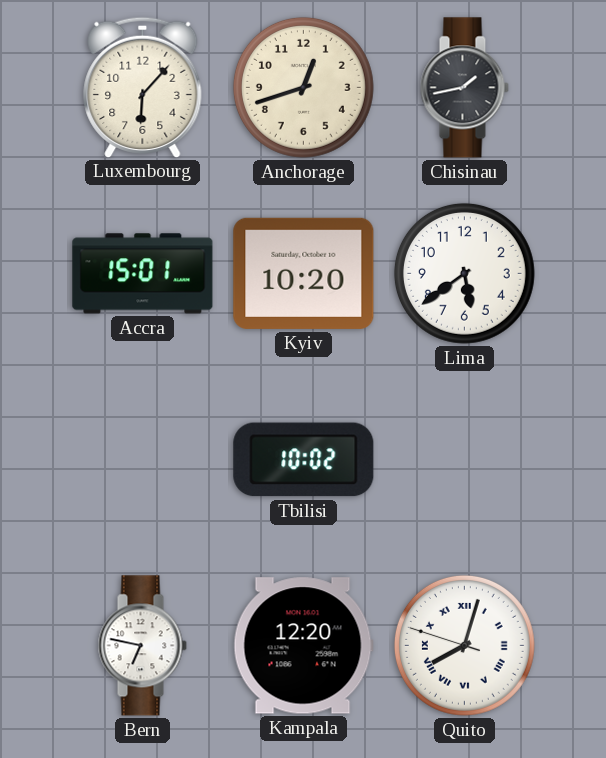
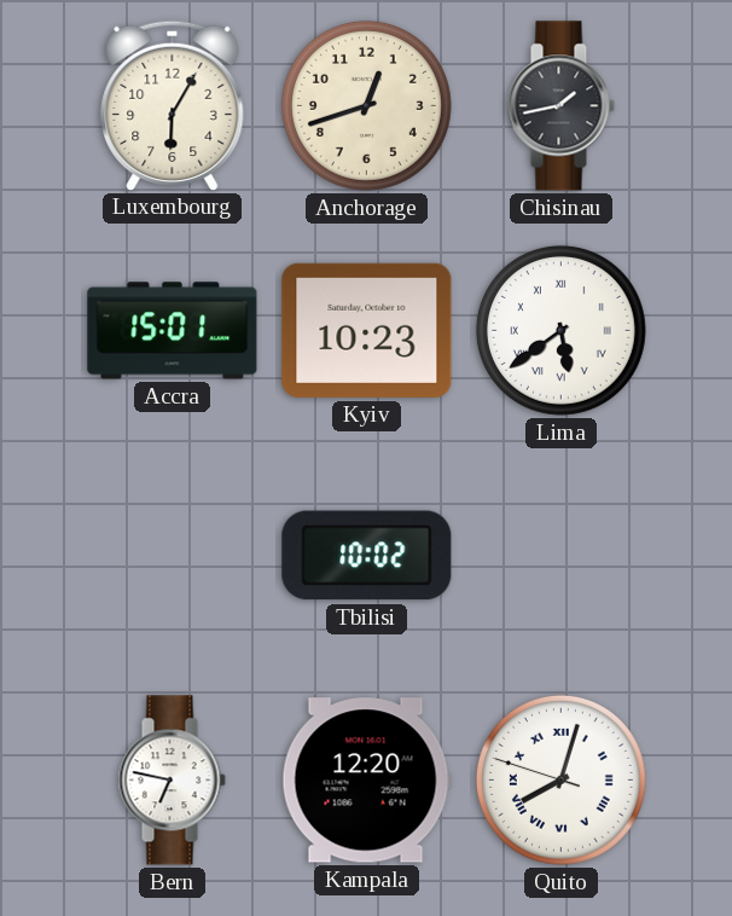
Luxembourg: 6:07 -> 6:05
Kyiv: 10:20 -> 10:23
Lima numerals: Arabic -> Roman
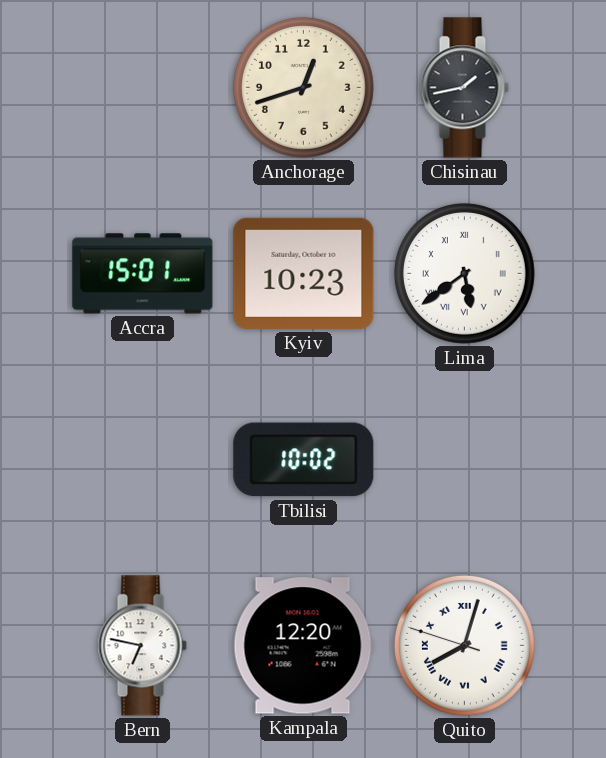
Luxembourg: 6:05 -> none
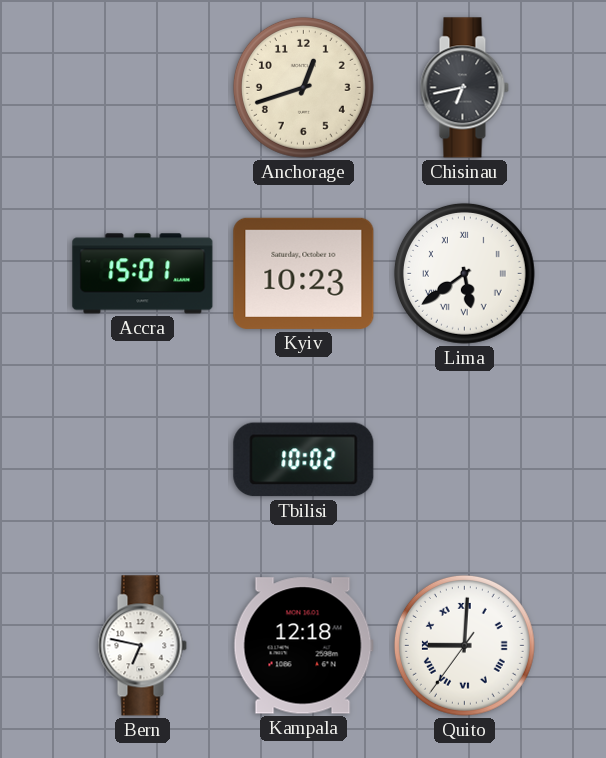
Chisinau: 1:43 -> 6:43
Kampala: 12:20 -> 12:18
Quito: 8:02 -> 9:00
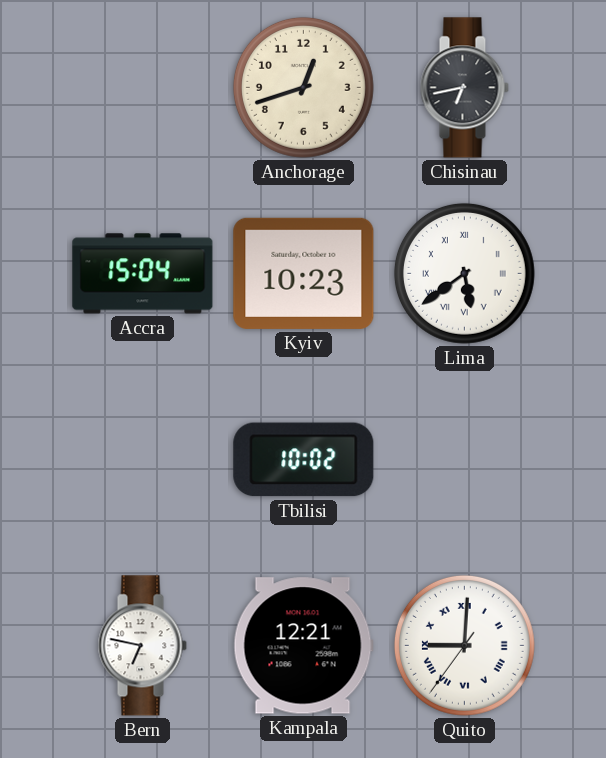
Accra: 15:01 -> 15:04
Kampala: 12:18 -> 12:21
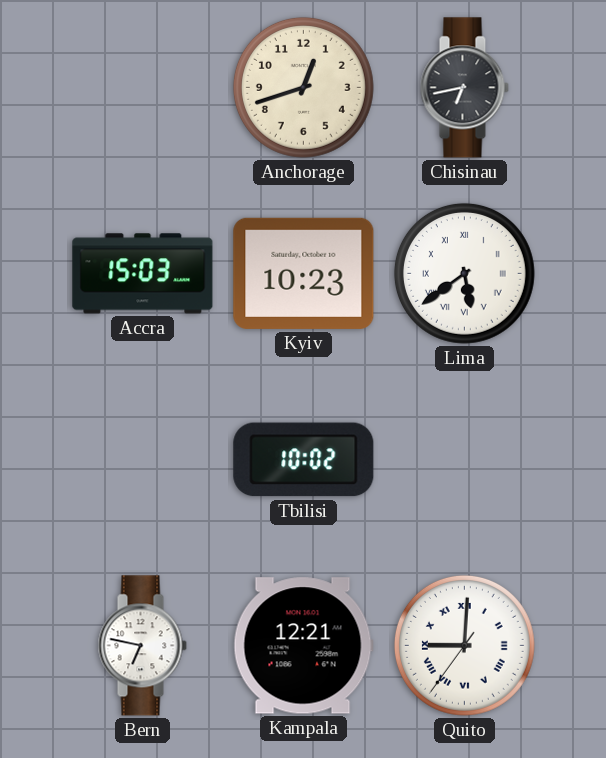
Accra: 15:04 -> 15:03
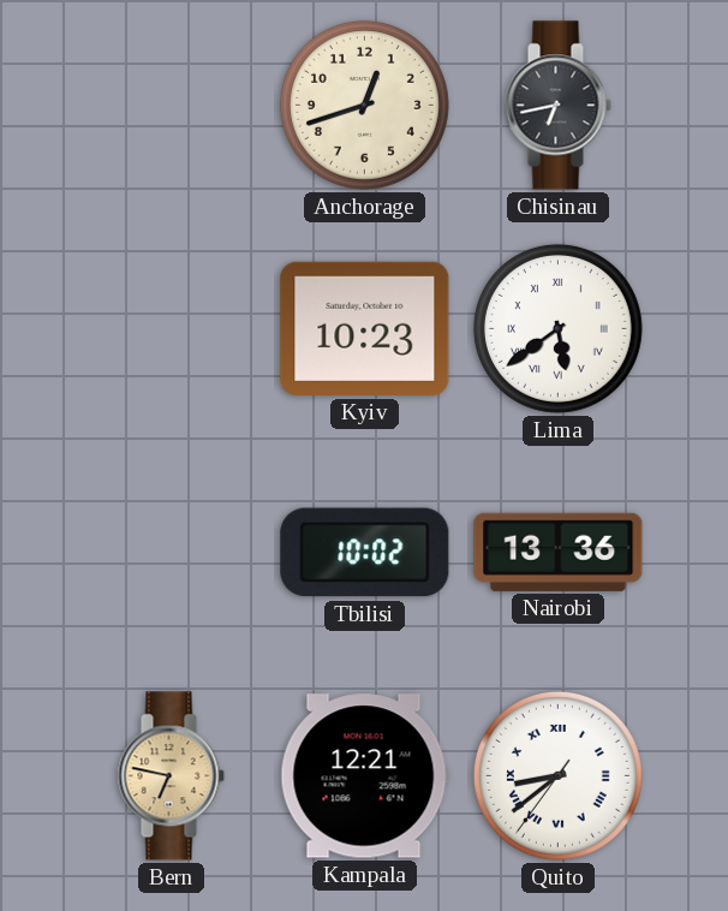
Accra: 15:03 -> none
Nairobi: none -> 13:36
Bern dial: white -> champagne
Quito: 9:00 -> 8:38
